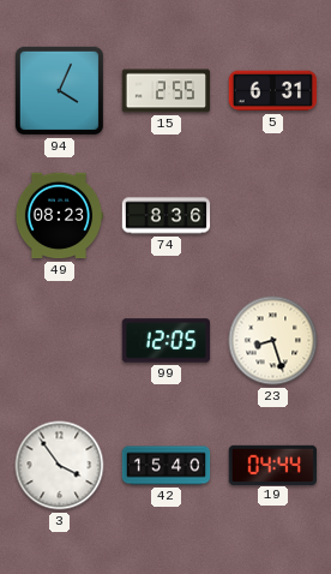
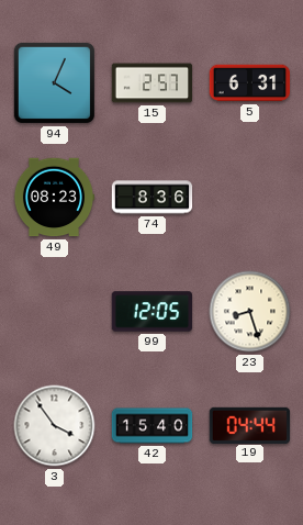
15: 2:55 -> 2:57
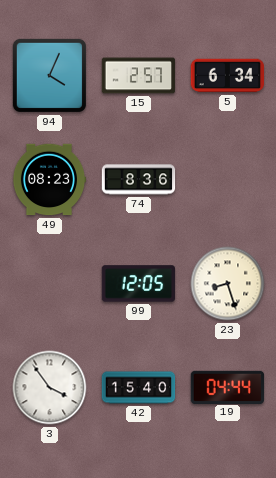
5: 6:31 -> 6:34
